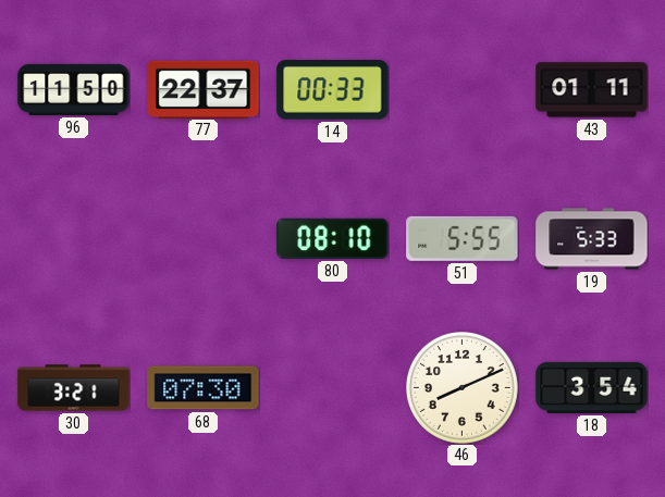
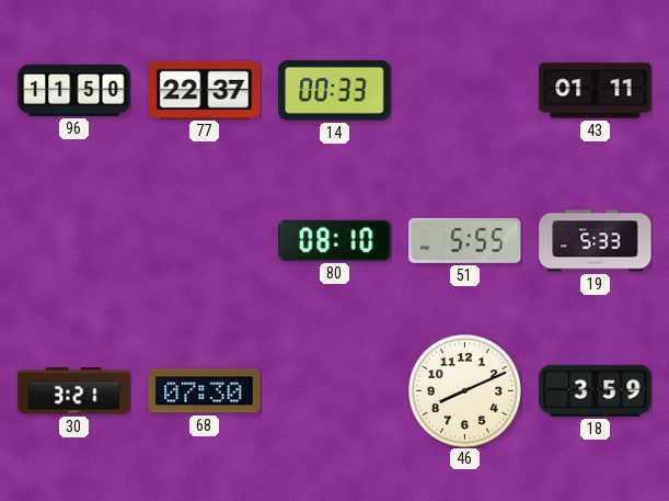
18: 3:54 -> 3:59
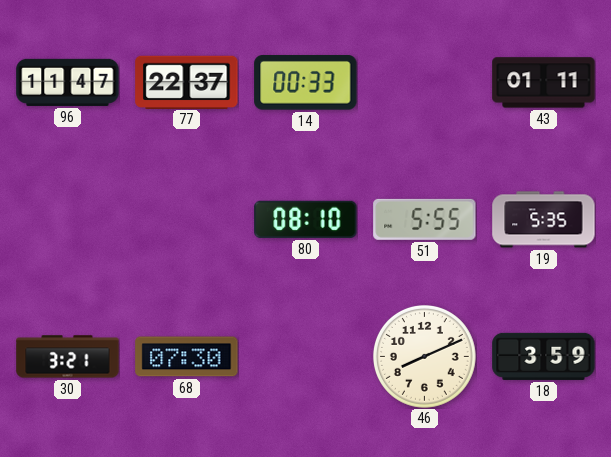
96: 11:50 -> 11:47
19: 5:33 -> 5:35
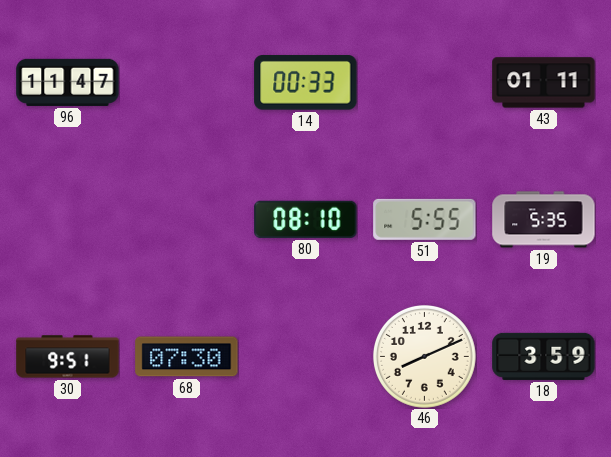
77: 22:37 -> none
30: 3:21 -> 9:51
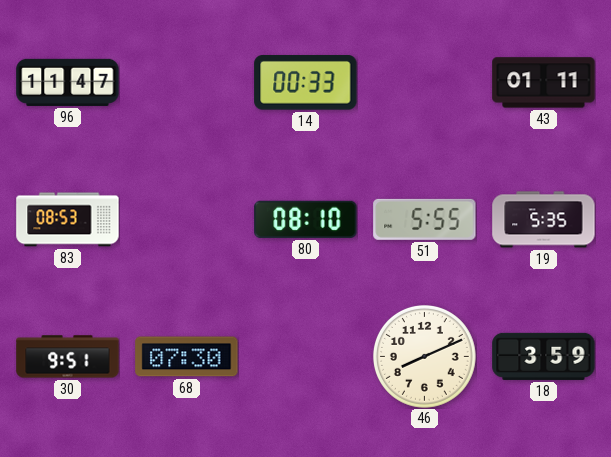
83: none -> 08:53
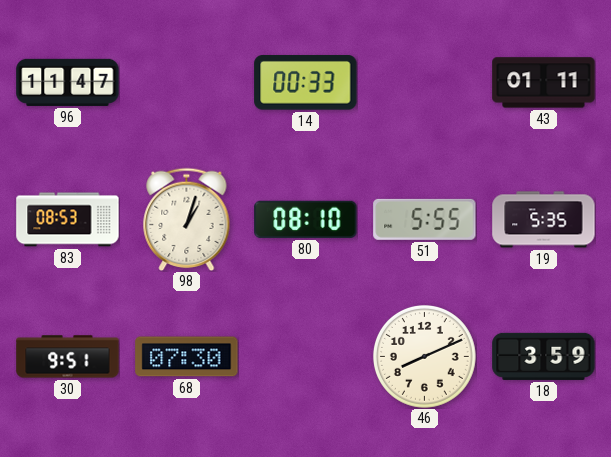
98: none -> 1:03
